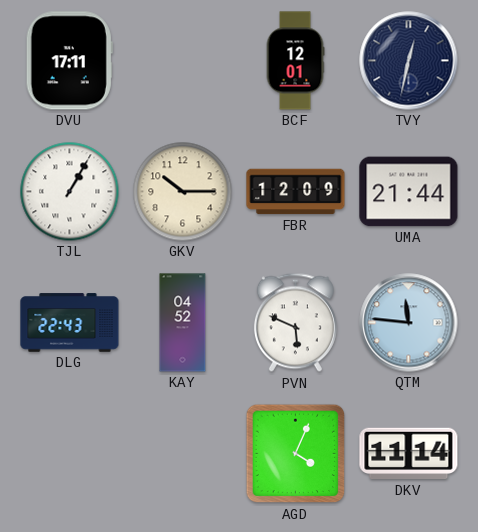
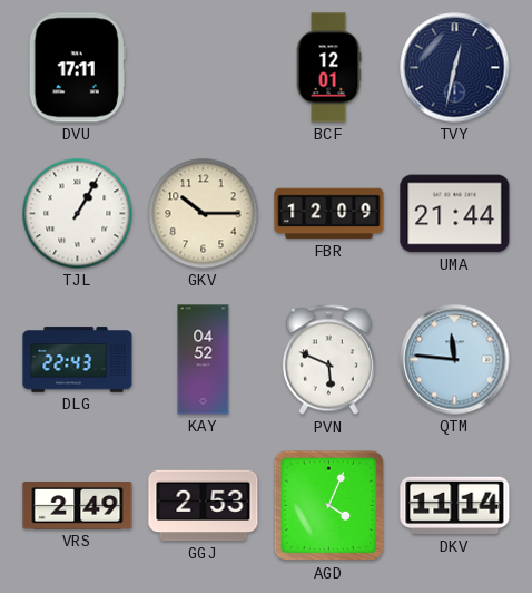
VRS: none -> 2:49
GGJ: none -> 2:53
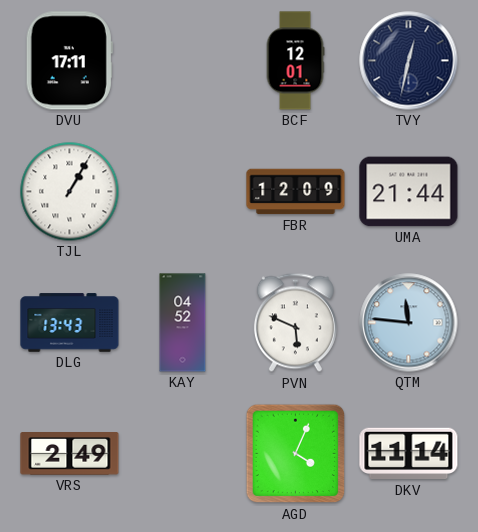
GKV: 10:15 -> none
DLG: 22:43 -> 13:43
GGJ: 2:53 -> none
